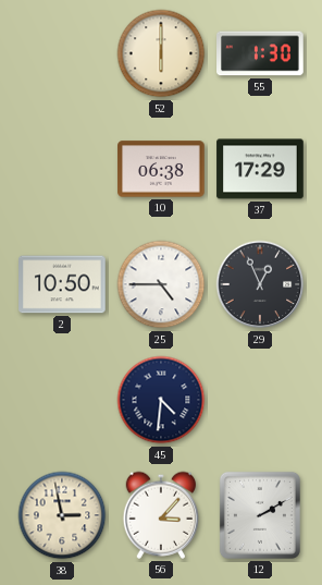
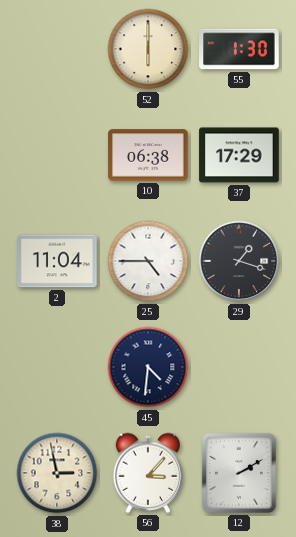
2: 10:50 -> 11:04
29: 12:56 -> 1:18
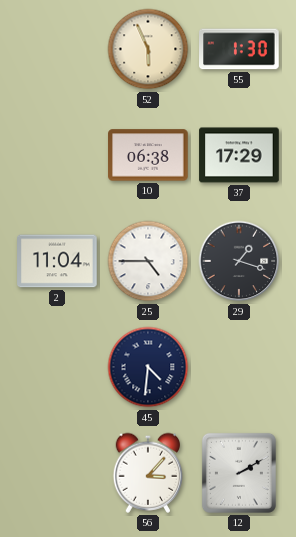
52: 6:00 -> 5:56
38: 2:58 -> none
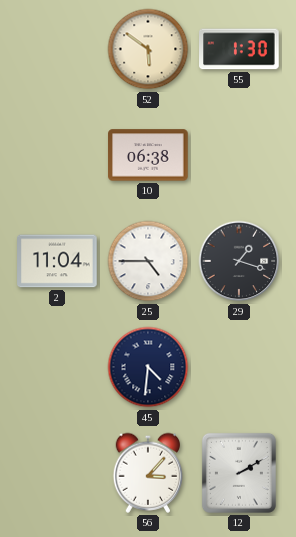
52: 5:56 -> 5:51
37: 17:29 -> none
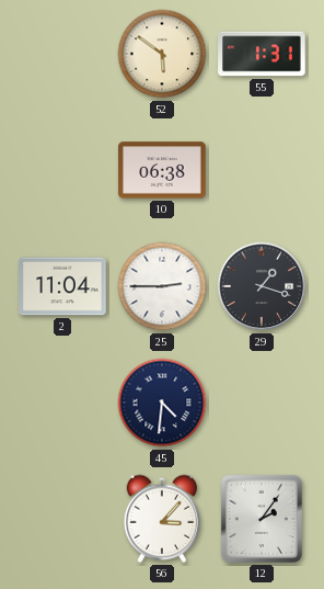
55: 1:30 -> 1:31
25: 4:45 -> 2:45
12: 2:10 -> 2:06
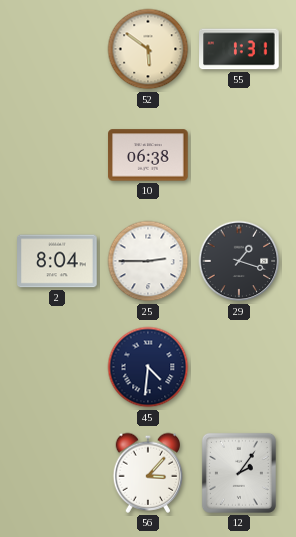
2: 11:04 -> 8:04
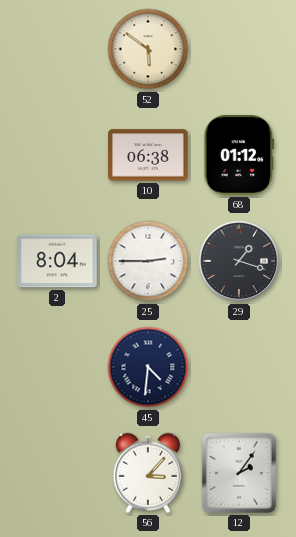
55: 1:31 -> none
68: none -> 01:12
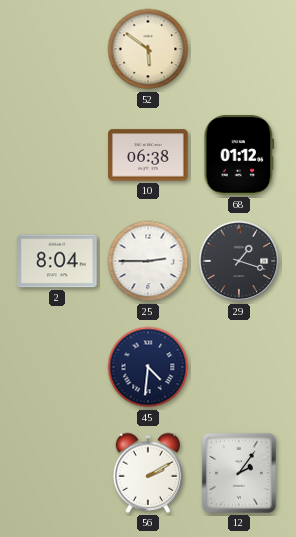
56: 3:07 -> 2:10
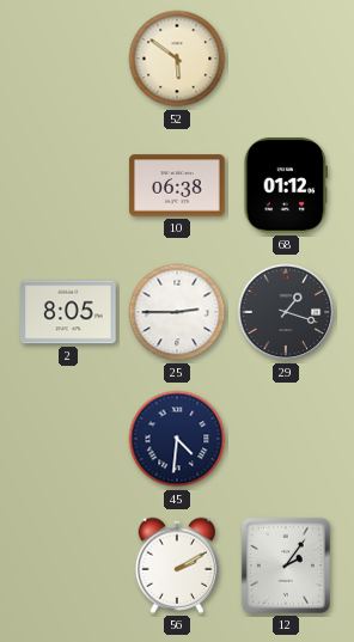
2: 8:04 -> 8:05
